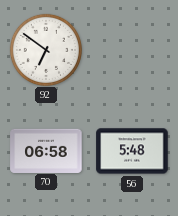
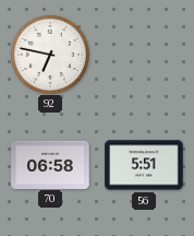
92: 6:51 -> 6:47
56: 5:48 -> 5:51
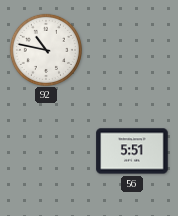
92: 6:47 -> 10:47
70: 06:58 -> none
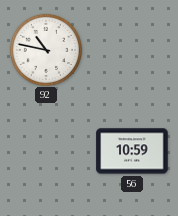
56: 5:51 -> 10:59
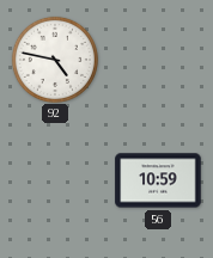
92: 10:47 -> 4:47
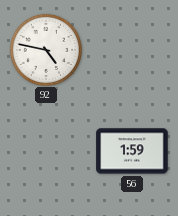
56: 10:59 -> 1:59
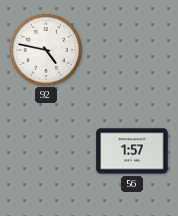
56: 1:59 -> 1:57
